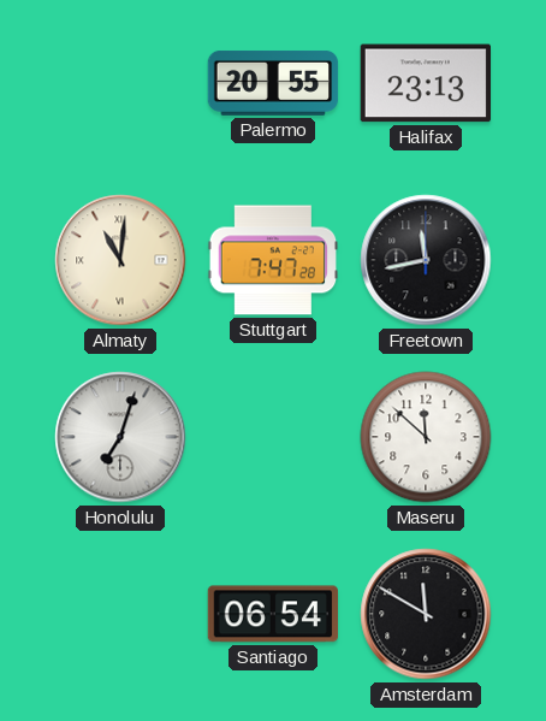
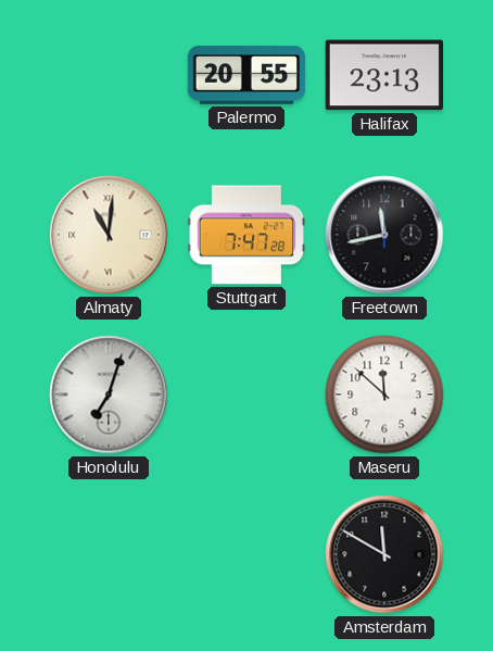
Santiago: 06:54 -> none
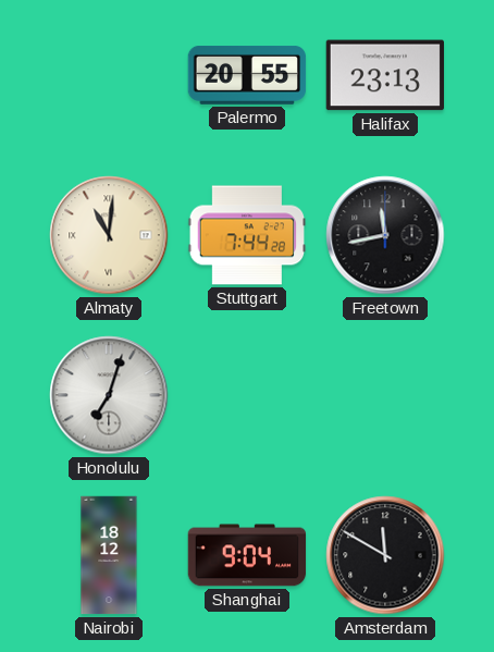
Stuttgart: 7:47 -> 7:44
Maseru: 11:52 -> none
Nairobi: none -> 18:12
Shanghai: none -> 9:04
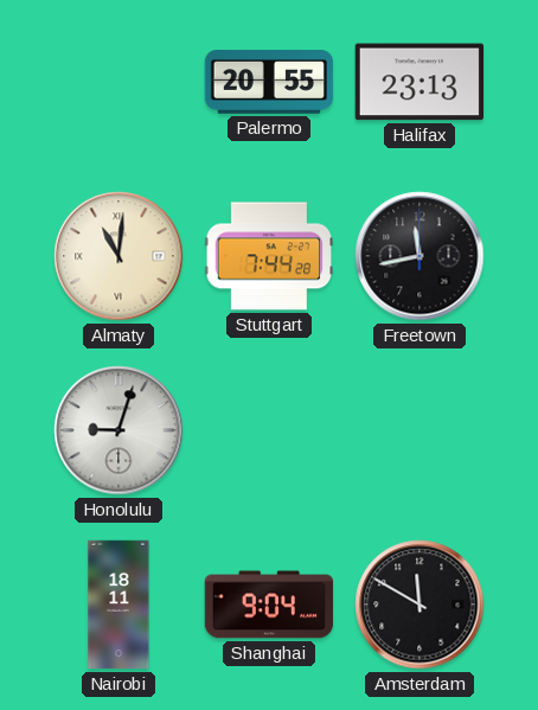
Honolulu: 7:03 -> 9:03
Nairobi: 18:12 -> 18:11
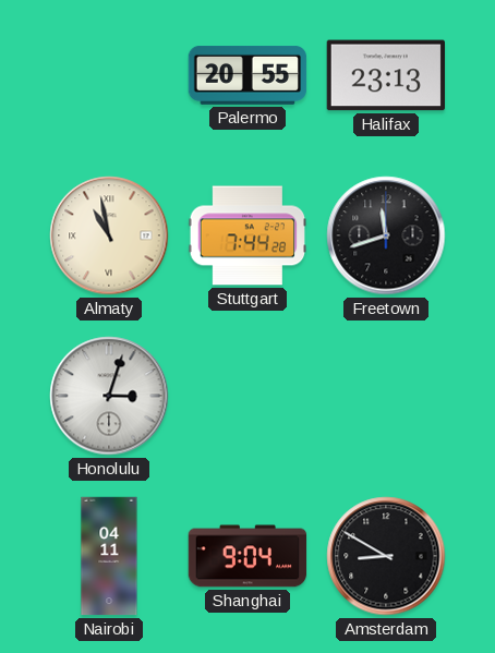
Almaty: 11:01 -> 10:58
Freetown: 11:43 -> 11:42
Honolulu: 9:03 -> 3:03
Nairobi: 18:11 -> 04:11
Amsterdam: 11:50 -> 8:50
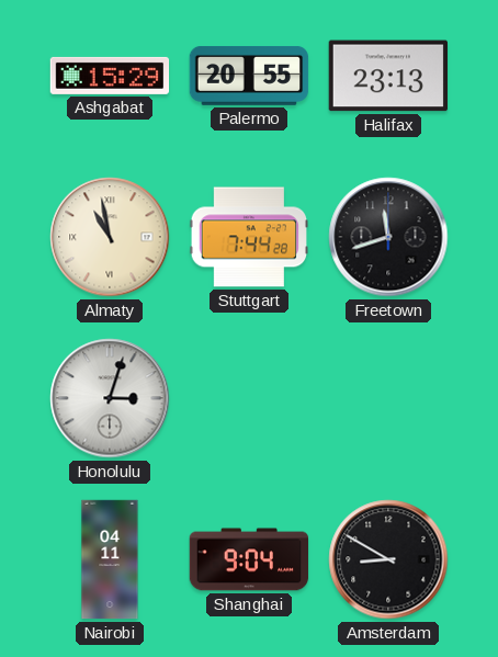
Ashgabat: none -> 15:29
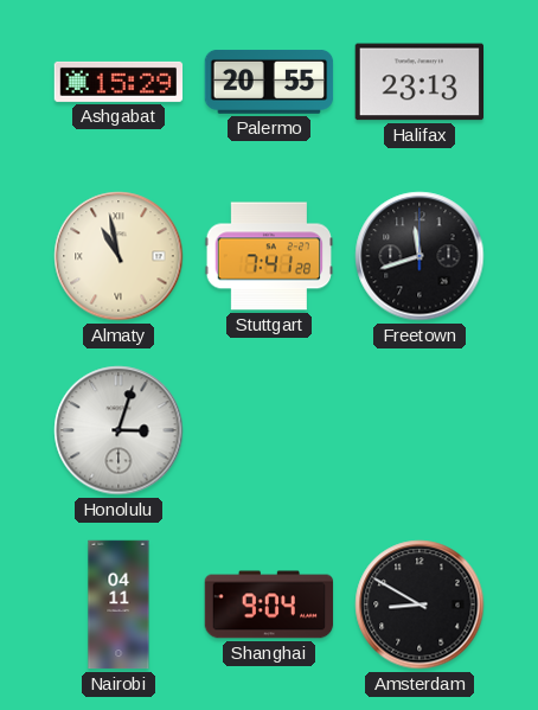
Stuttgart: 7:44 -> 7:41
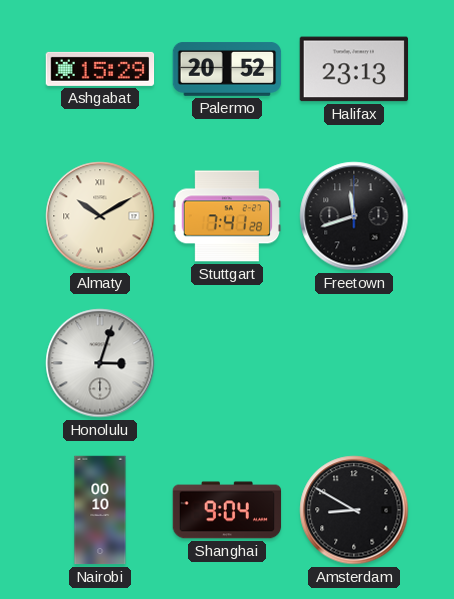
Palermo: 20:55 -> 20:52
Almaty: 10:58 -> 10:10
Nairobi: 04:11 -> 00:10
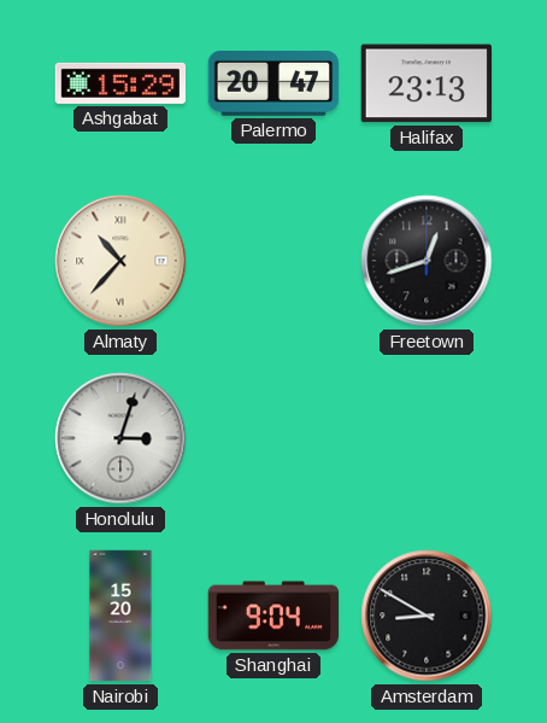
Palermo: 20:52 -> 20:47
Almaty: 10:10 -> 10:37
Stuttgart: 7:41 -> none
Freetown: 11:42 -> 12:42
Nairobi: 00:10 -> 15:20
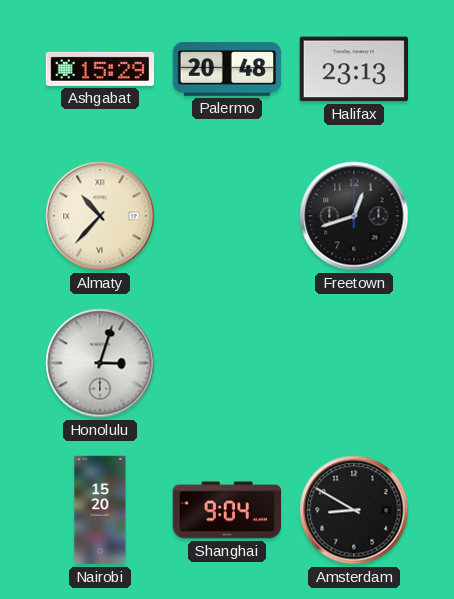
Palermo: 20:47 -> 20:48
